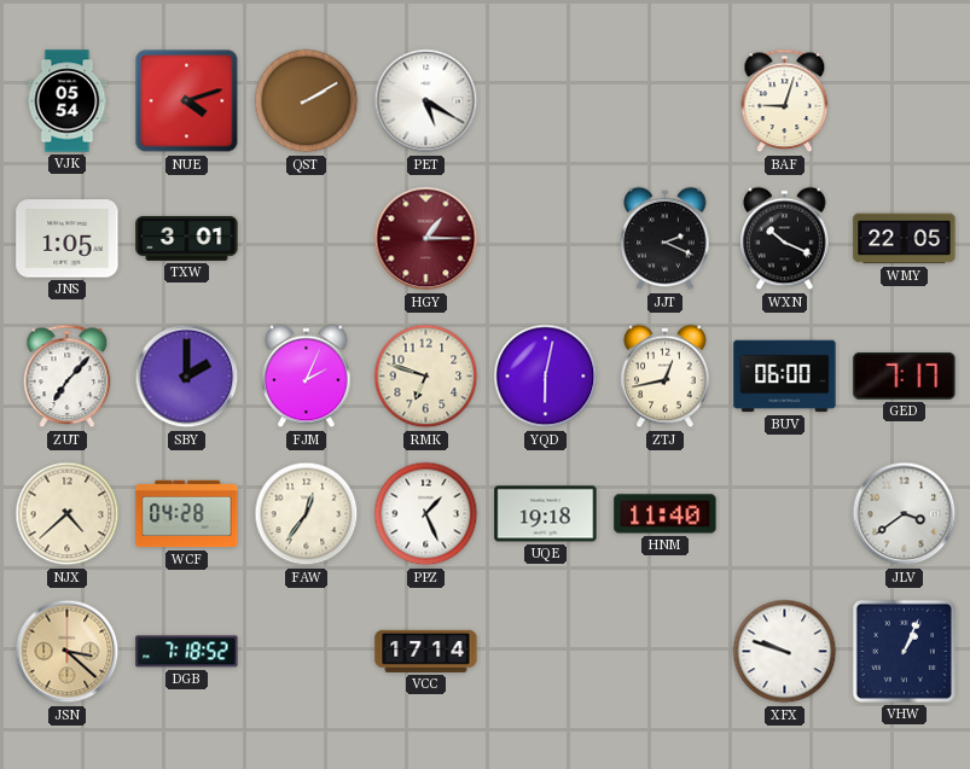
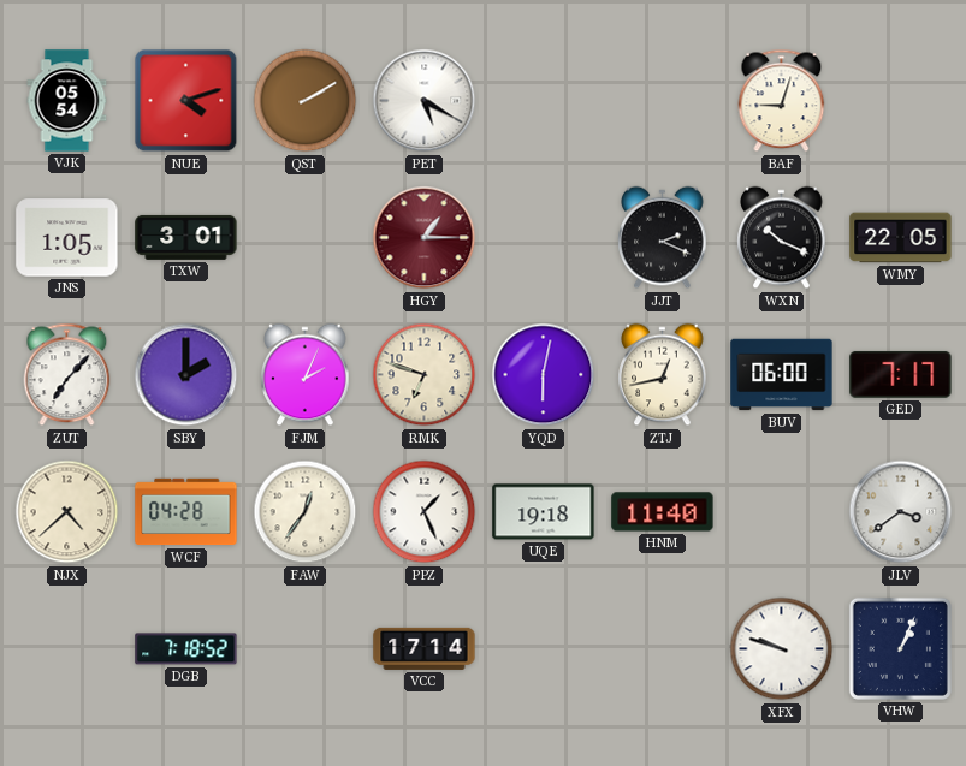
JSN: 3:22 -> none
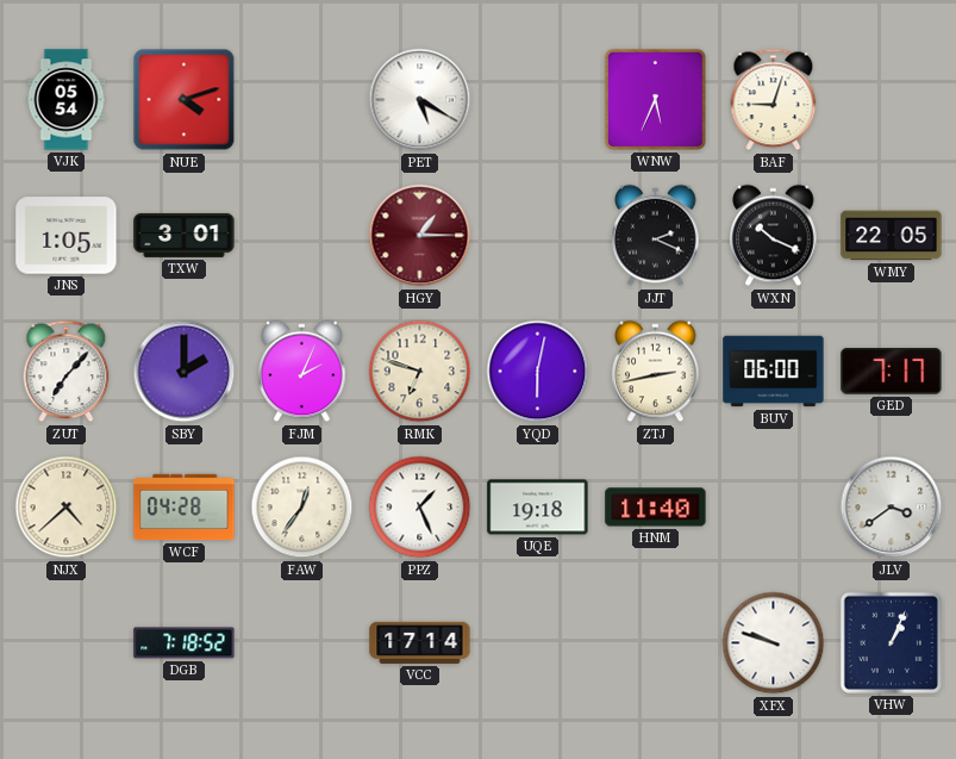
QST: 2:10 -> none
WNW: none -> 5:34
ZTJ: 12:43 -> 2:43
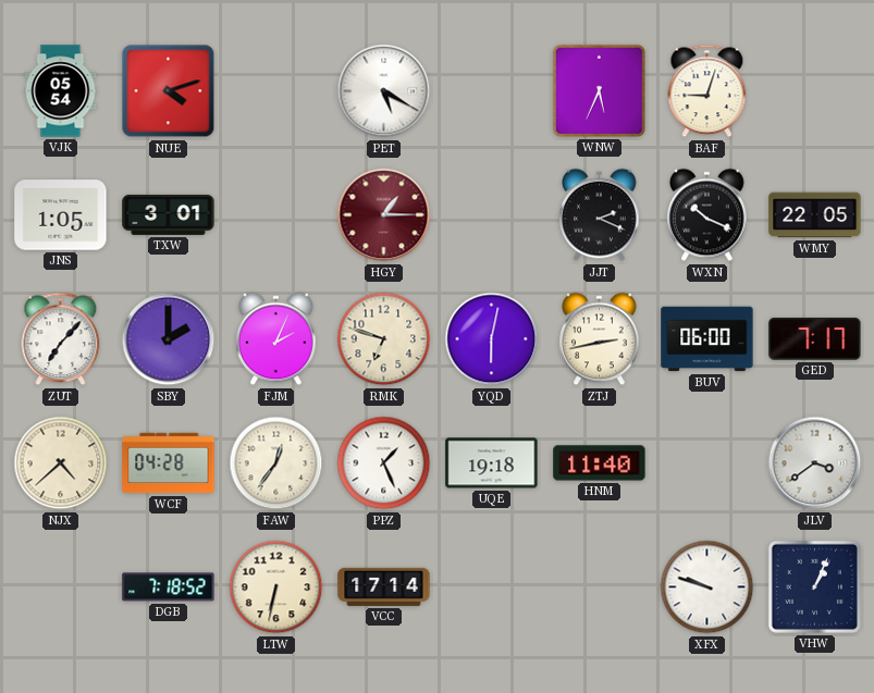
LTW: none -> 6:32
